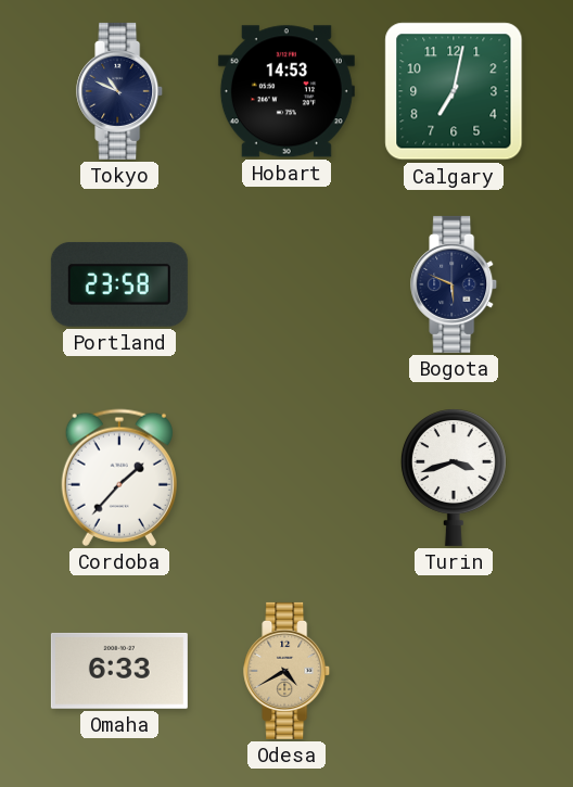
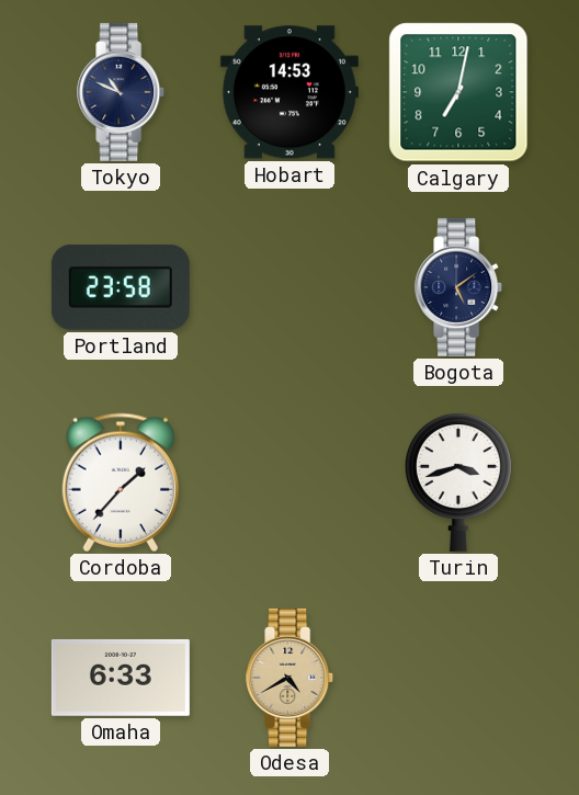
Bogota: 5:49 -> 5:09
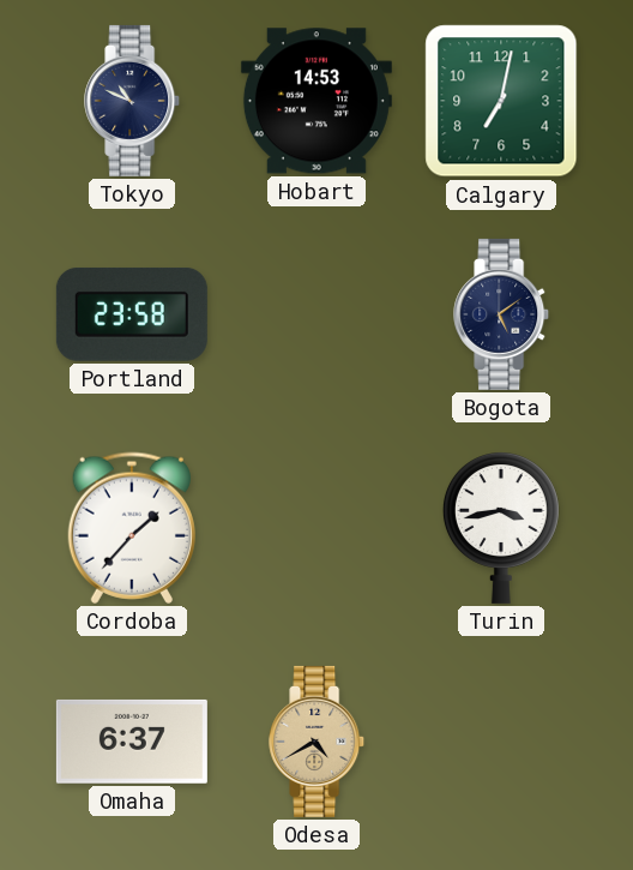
Turin: 3:42 -> 3:43
Omaha: 6:33 -> 6:37
